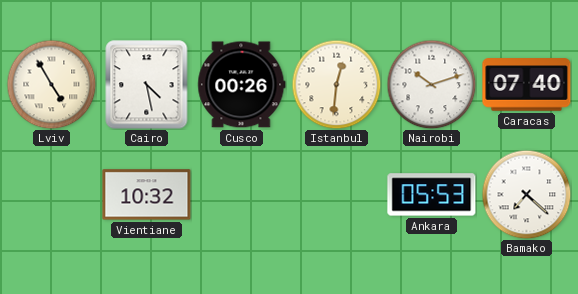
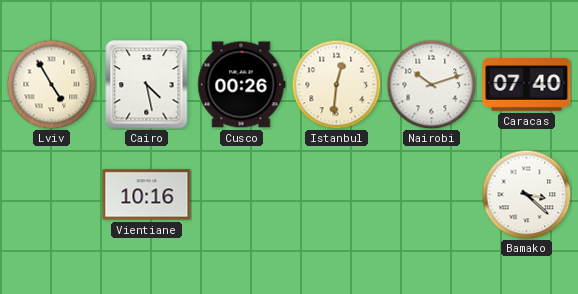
Vientiane: 10:32 -> 10:16
Ankara: 05:53 -> none
Bamako: 7:22 -> 3:22
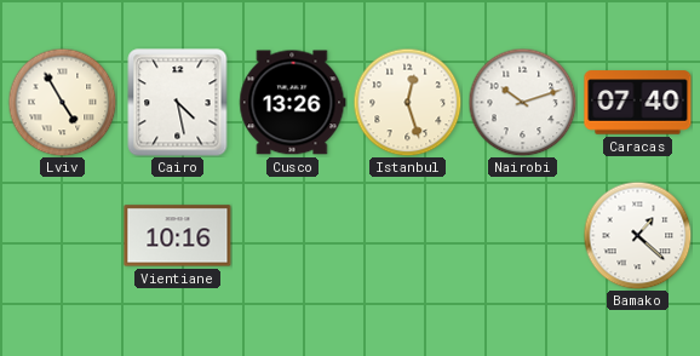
Cusco: 00:26 -> 13:26
Istanbul: 12:31 -> 12:27
Bamako: 3:22 -> 1:22
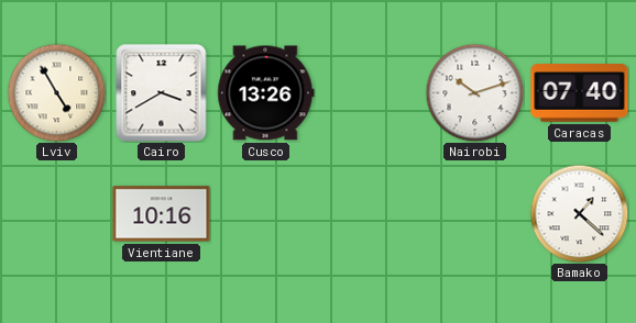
Cairo: 4:28 -> 3:40
Istanbul: 12:27 -> none
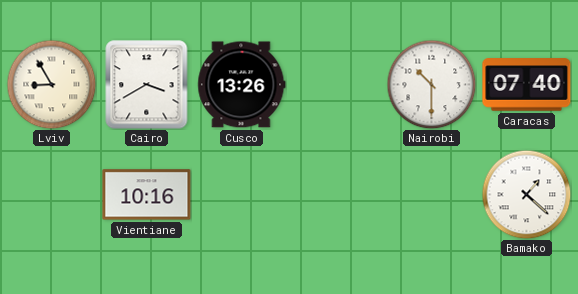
Lviv: 4:55 -> 8:55
Nairobi: 10:12 -> 10:30
